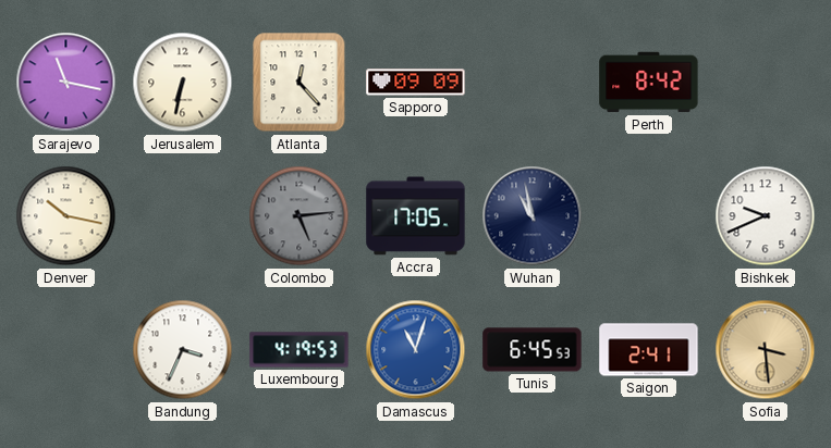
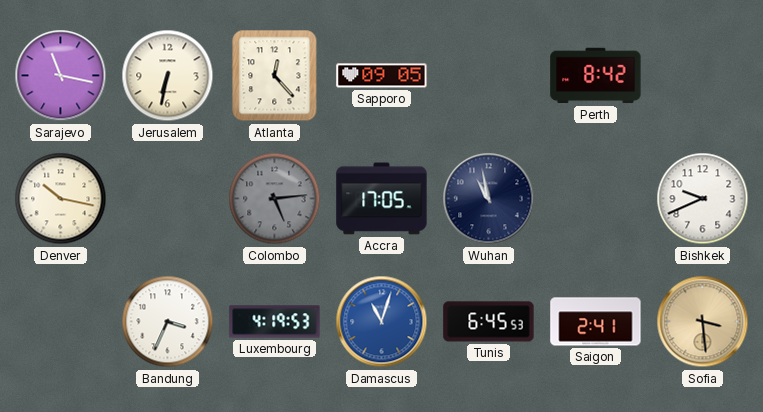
Sapporo: 09:09 -> 09:05
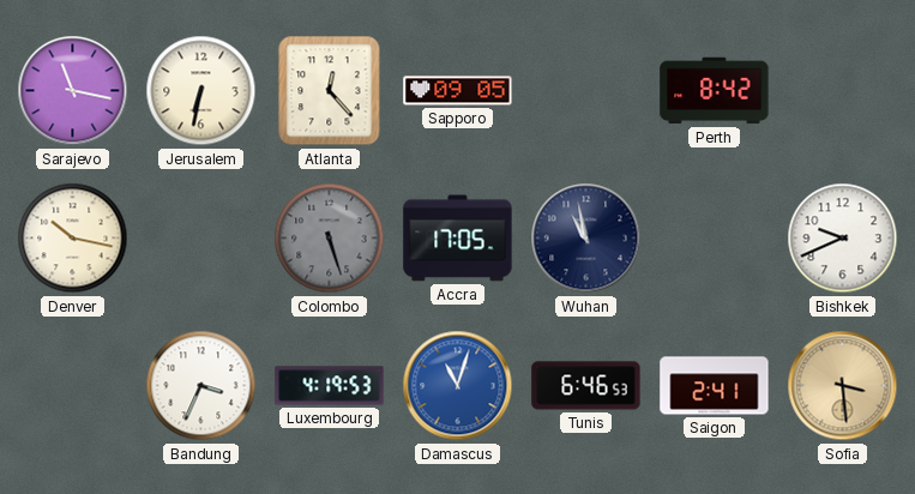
Colombo: 5:14 -> 5:27
Tunis: 6:45 -> 6:46
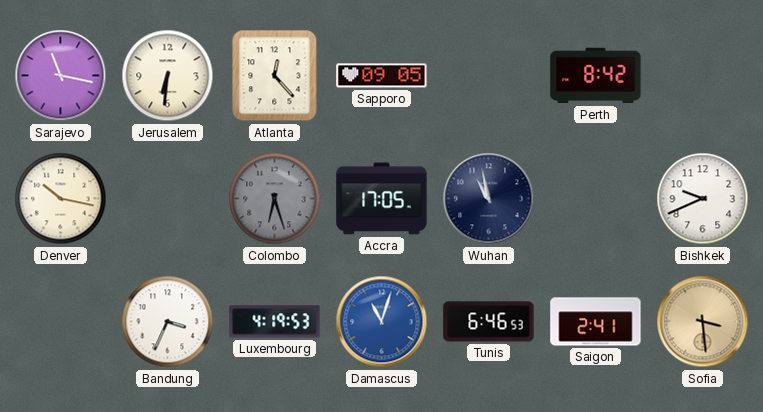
Jerusalem: 6:32 -> 6:31
Colombo: 5:27 -> 6:27
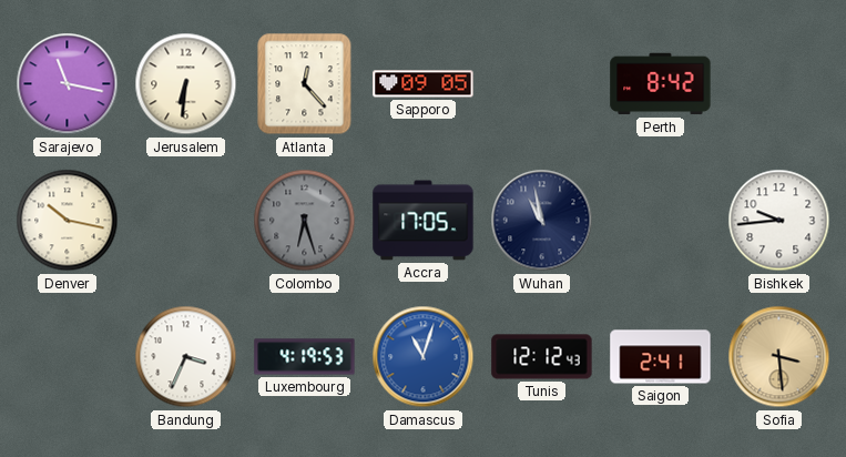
Bishkek: 9:41 -> 9:44
Tunis: 6:46 -> 12:12
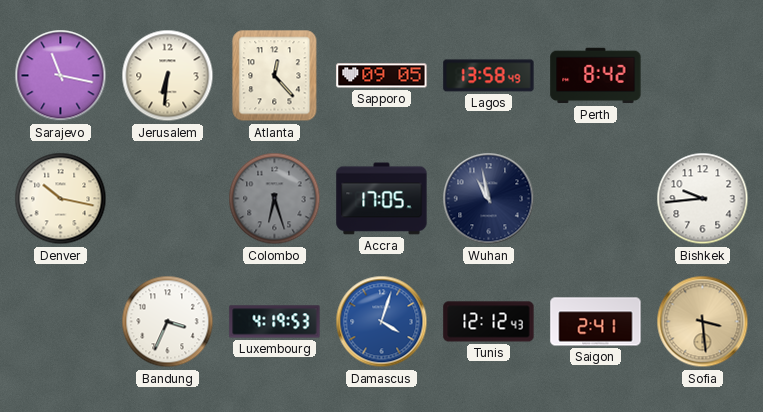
Lagos: none -> 13:58
Damascus: 11:03 -> 4:03
